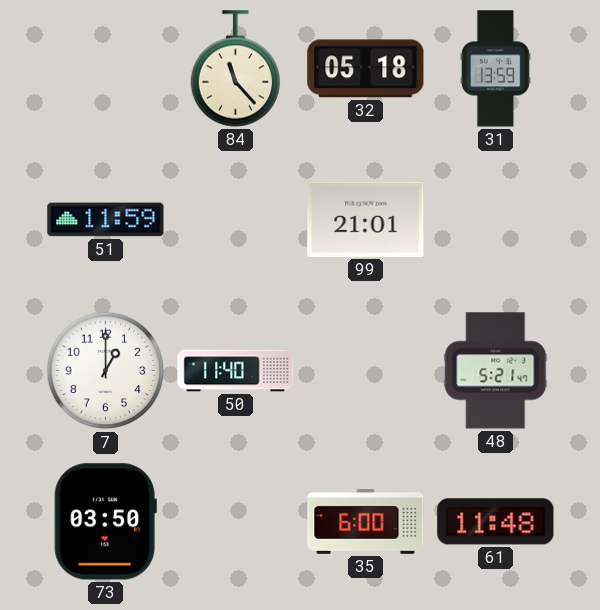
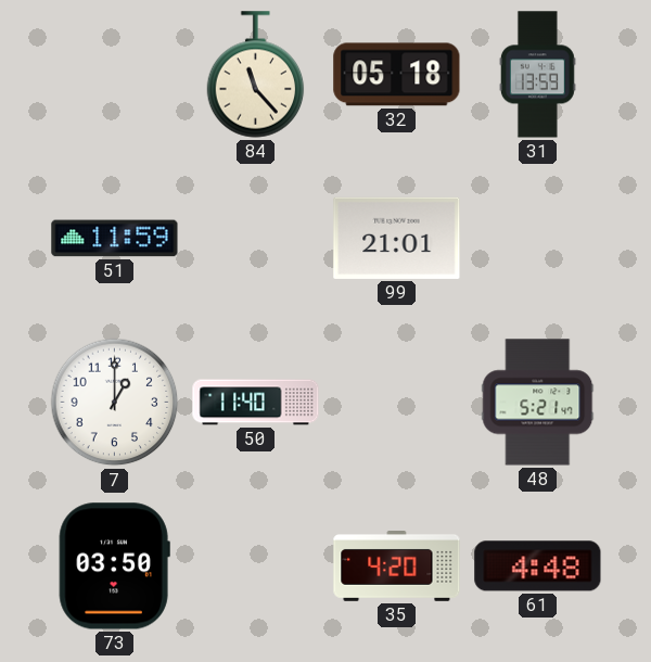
35: 6:00 -> 4:20
61: 11:48 -> 4:48
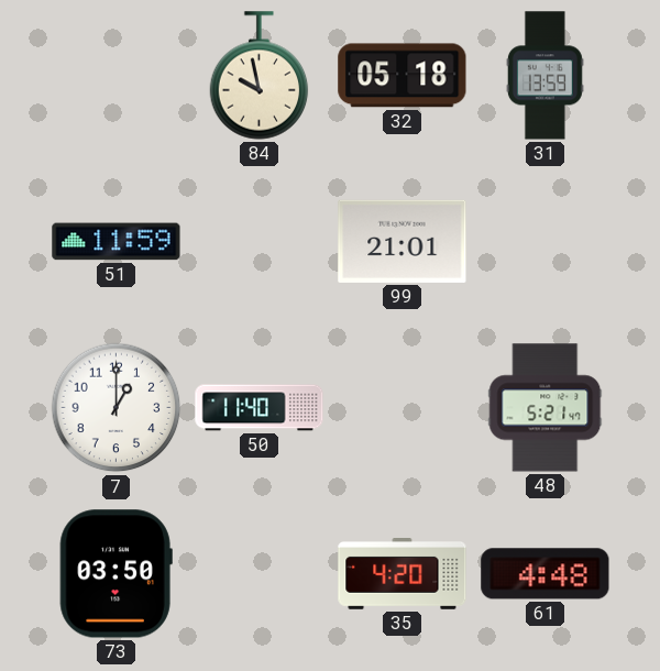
84: 11:23 -> 9:58
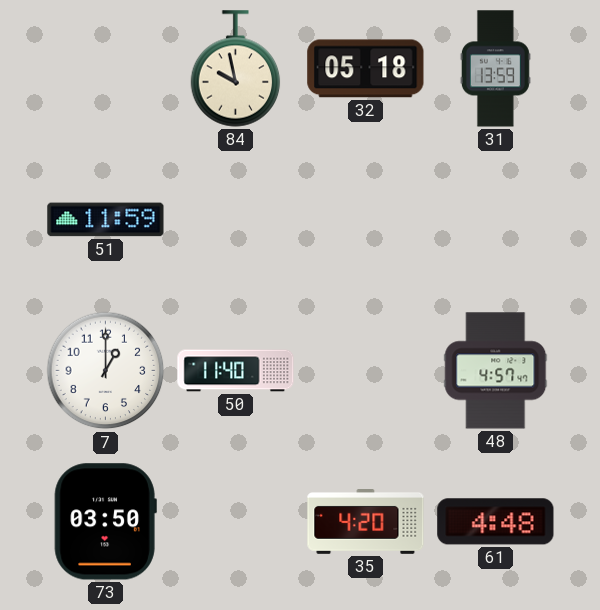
99: 21:01 -> none
48: 5:21 -> 4:57
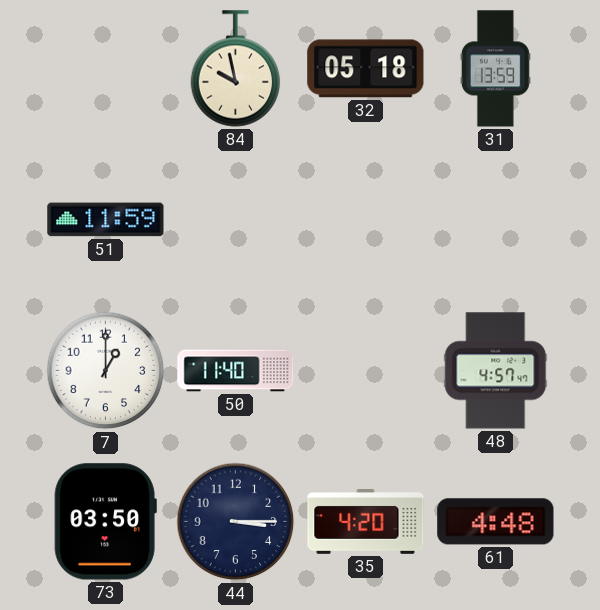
44: none -> 3:15
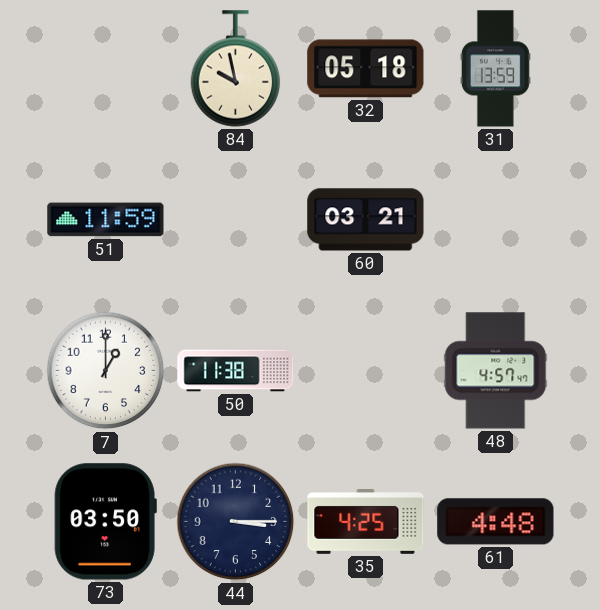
60: none -> 03:21
50: 11:40 -> 11:38
35: 4:20 -> 4:25
